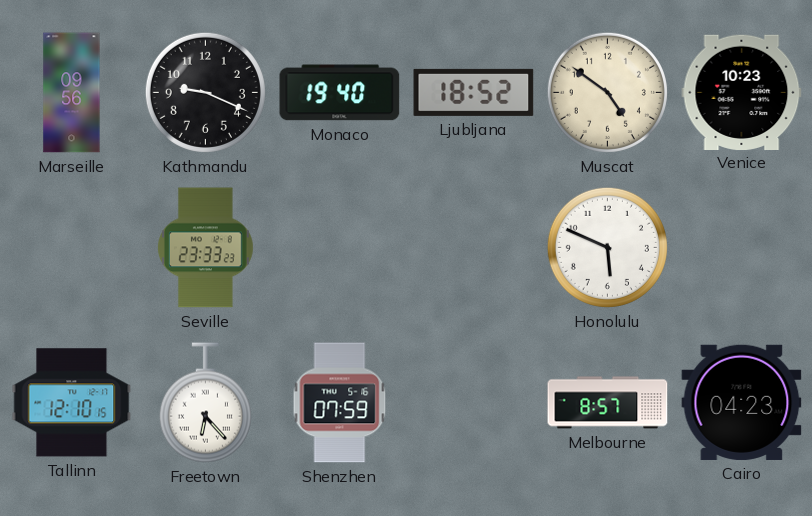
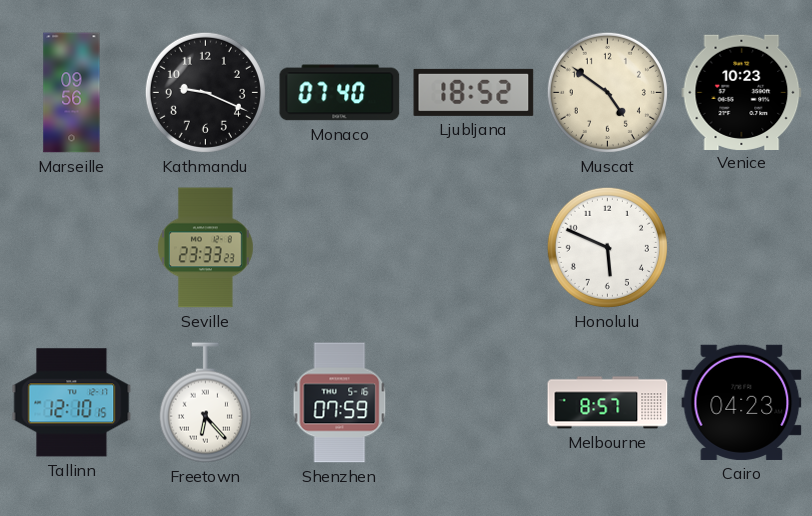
Monaco: 19:40 -> 07:40
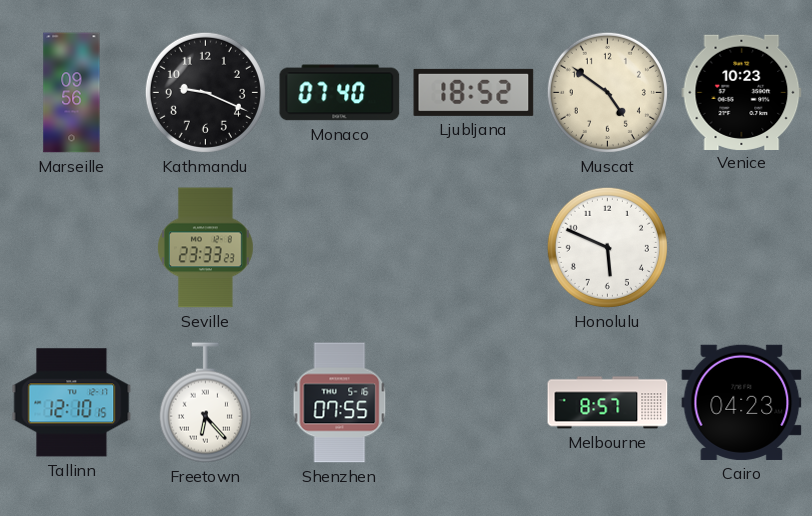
Shenzhen: 07:59 -> 07:55
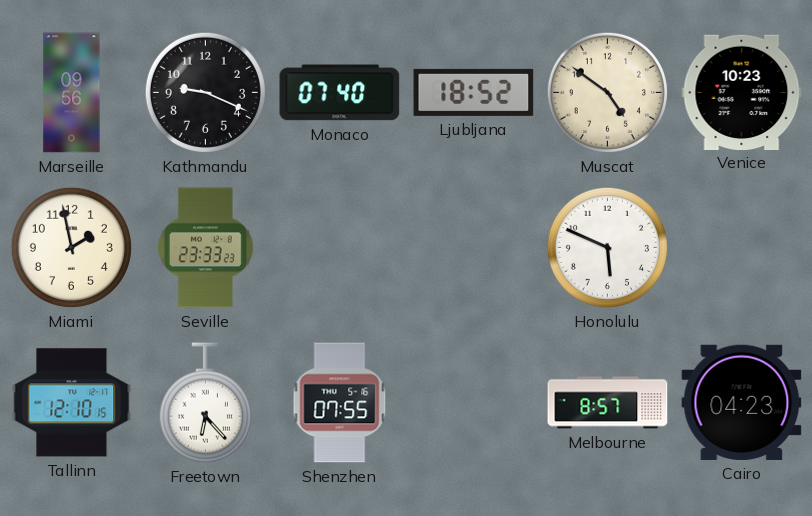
Miami: none -> 1:58
